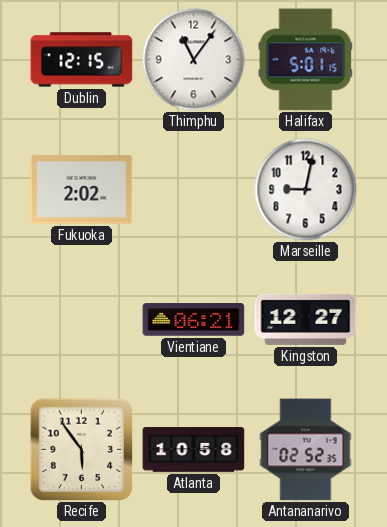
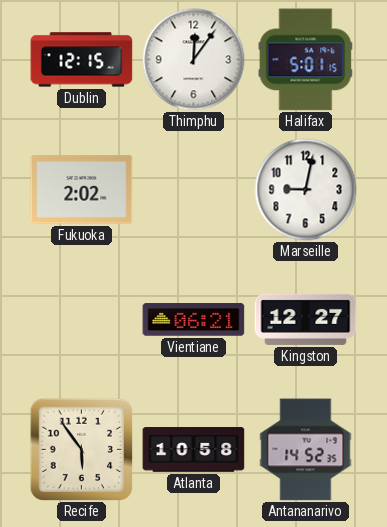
Thimphu: 11:06 -> 12:06
Antananarivo: 02:52 -> 14:52
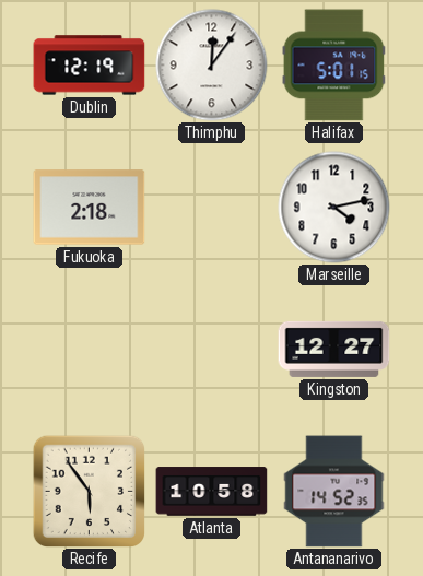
Dublin: 12:15 -> 12:19
Fukuoka: 2:02 -> 2:18
Marseille: 9:02 -> 4:13
Vientiane: 06:21 -> none
